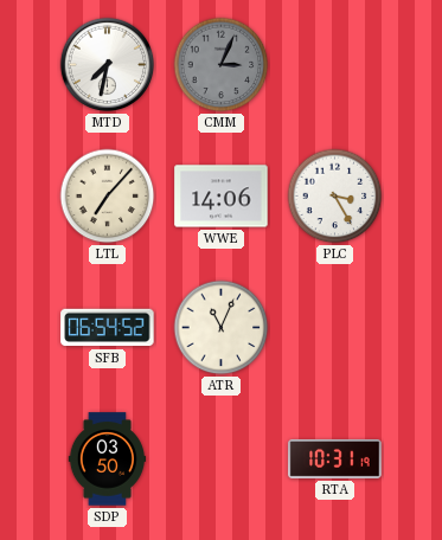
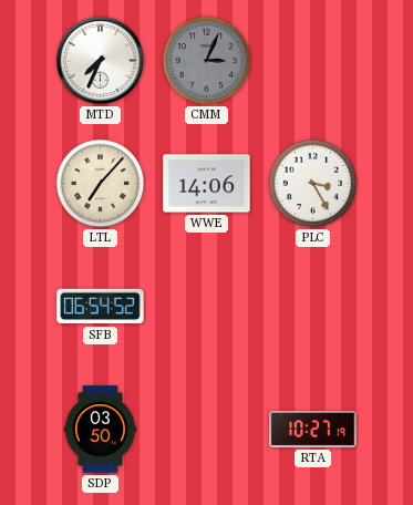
MTD: 7:32 -> 7:34
ATR: 11:04 -> none
RTA: 10:31 -> 10:27
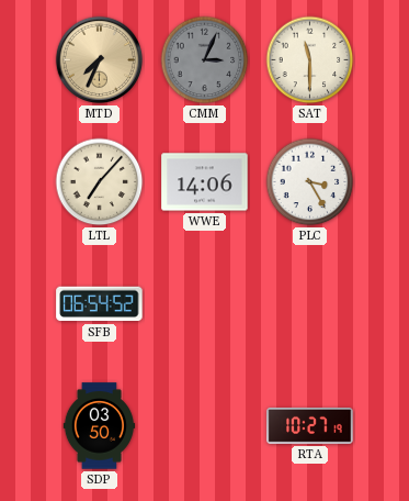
MTD dial: white -> champagne
SAT: none -> 11:30
